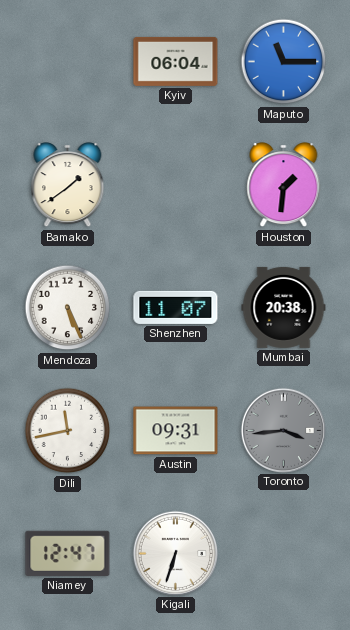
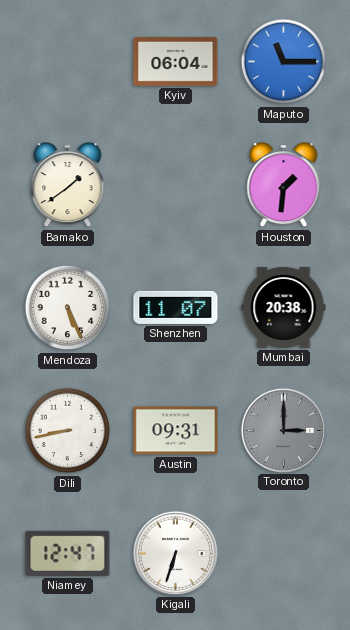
Dili: 11:43 -> 8:43
Toronto: 3:44 -> 3:00
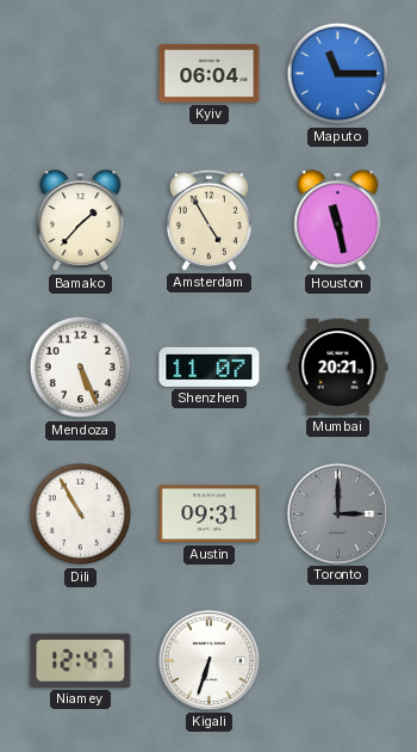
Bamako: 1:39 -> 1:37
Amsterdam: none -> 4:55
Houston: 1:31 -> 11:28
Mumbai: 20:38 -> 20:21
Dili: 8:43 -> 10:55
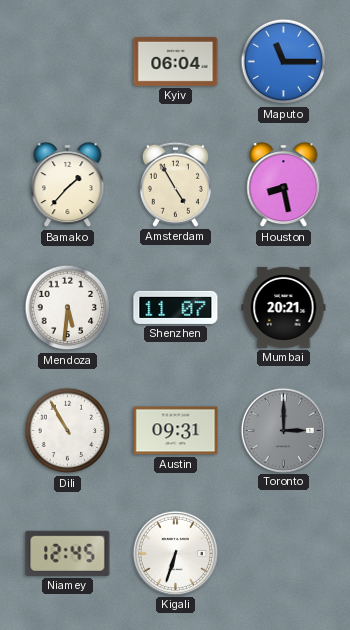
Houston: 11:28 -> 8:28
Mendoza: 5:26 -> 5:31
Niamey: 12:47 -> 12:45
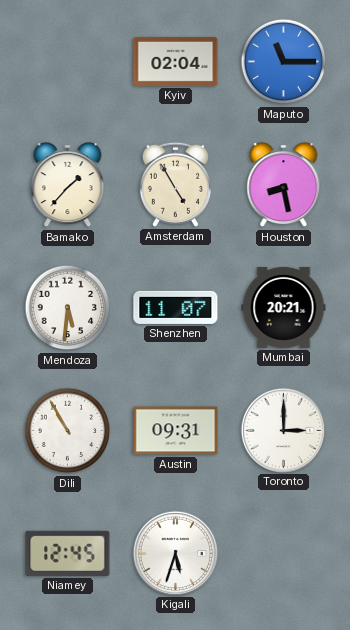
Kyiv: 06:04 -> 02:04
Toronto dial: grey -> white
Kigali: 6:33 -> 5:33
